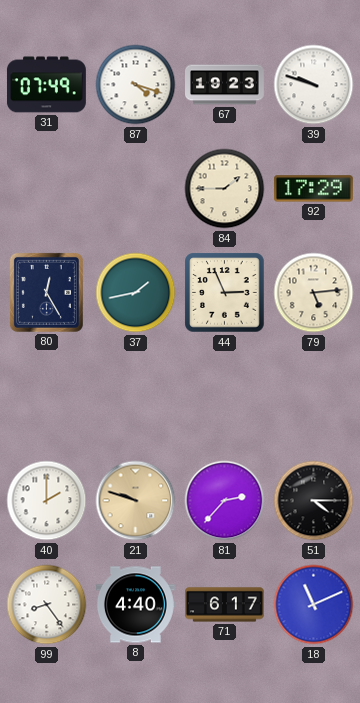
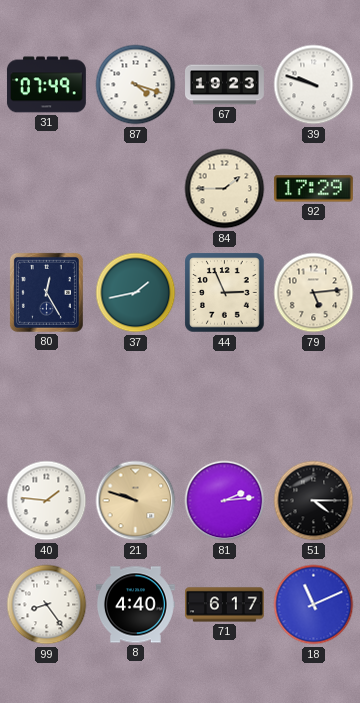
40: 2:00 -> 1:46
81: 2:37 -> 2:14
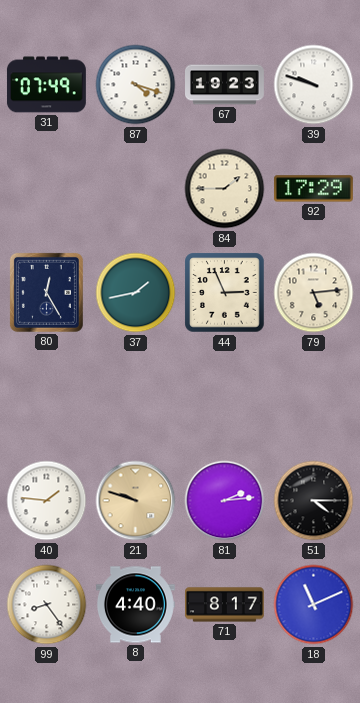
71: 6:17 -> 8:17
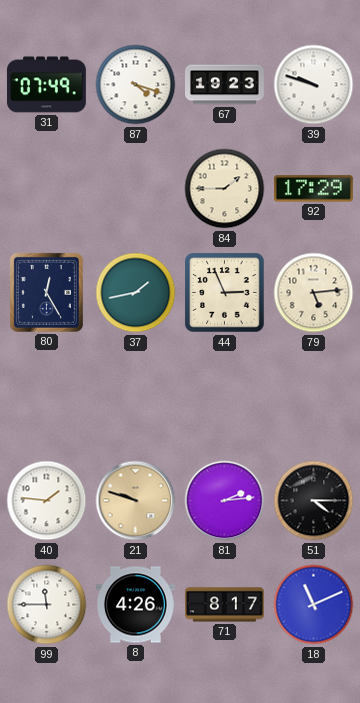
99: 8:24 -> 11:45
8: 4:40 -> 4:26
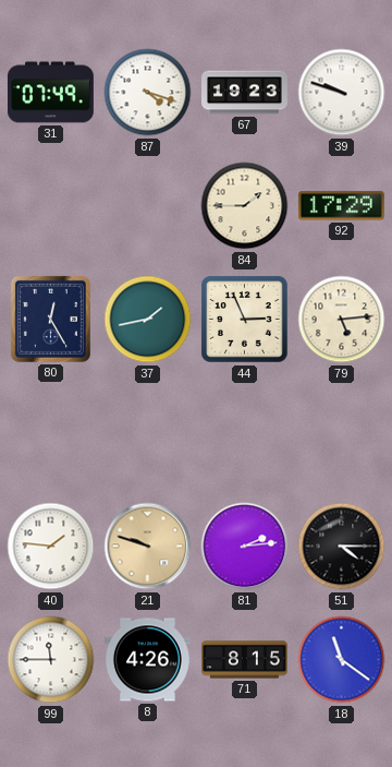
71: 8:17 -> 8:15
18: 11:11 -> 11:21
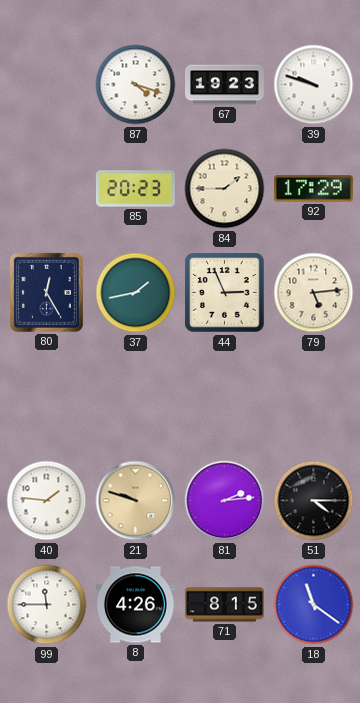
31: 07:49 -> none
85: none -> 20:23
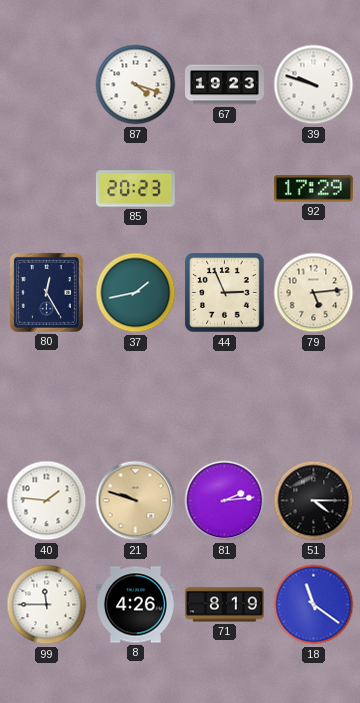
84: 1:45 -> none
71: 8:15 -> 8:19
